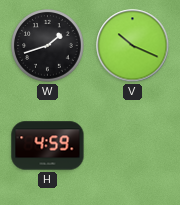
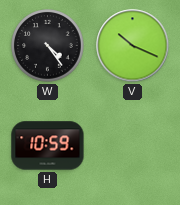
W: 1:42 -> 4:24
H: 4:59 -> 10:59
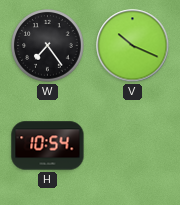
W: 4:24 -> 7:24
H: 10:59 -> 10:54
